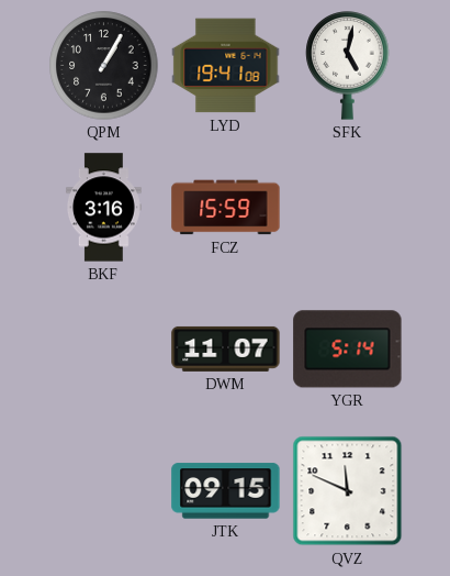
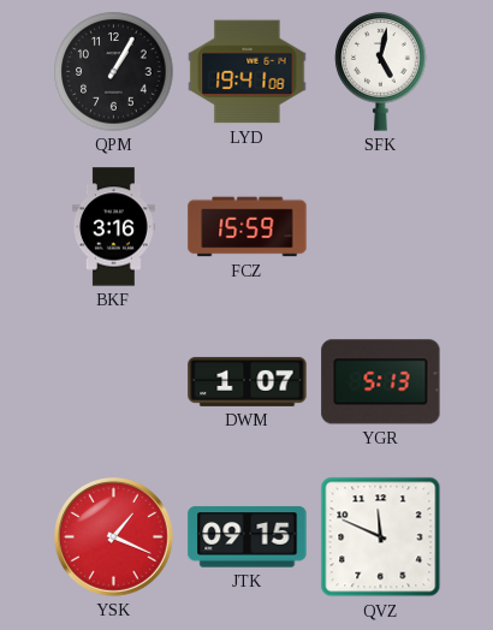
DWM: 11:07 -> 1:07
YGR: 5:14 -> 5:13
YSK: none -> 1:19
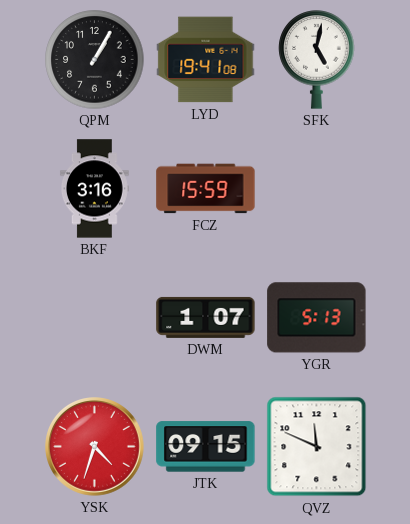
YSK: 1:19 -> 4:33
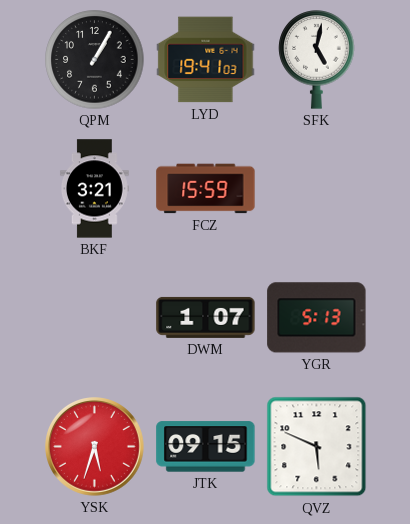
LYD: 19:41:08 -> 19:41:03
BKF: 3:16 -> 3:21
YSK: 4:33 -> 5:33
QVZ: 11:49 -> 5:49
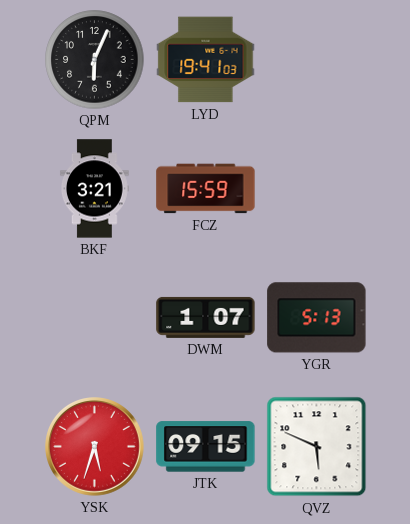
QPM: 1:05 -> 6:04
SFK: 5:02 -> none
